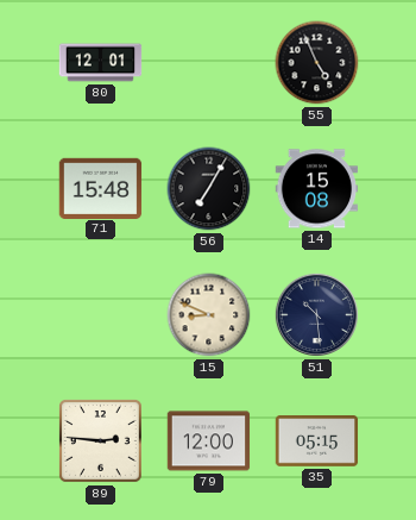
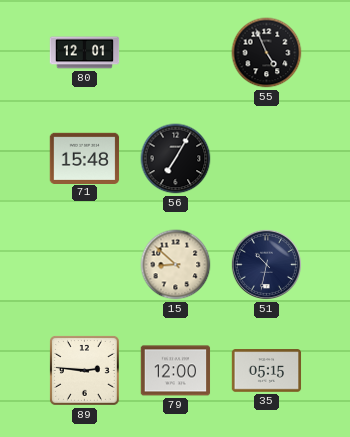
14: 15:08 -> none
15: 8:49 -> 8:52
51: 10:29 -> 10:32
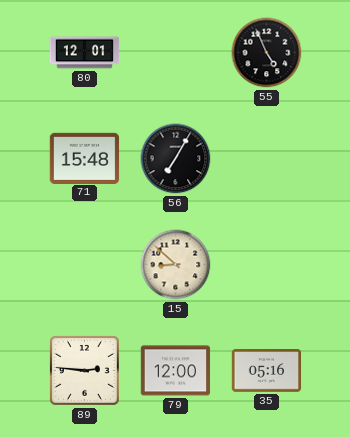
51: 10:32 -> none
35: 05:15 -> 05:16
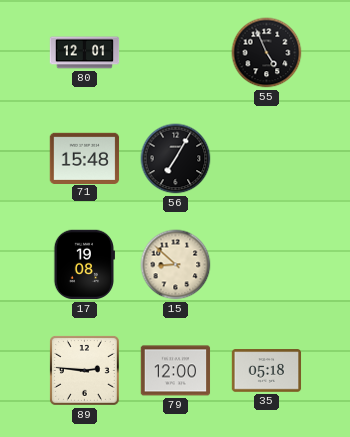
17: none -> 19:08
35: 05:16 -> 05:18
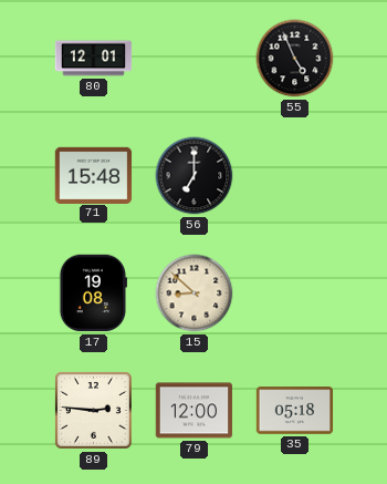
56: 7:05 -> 7:00
